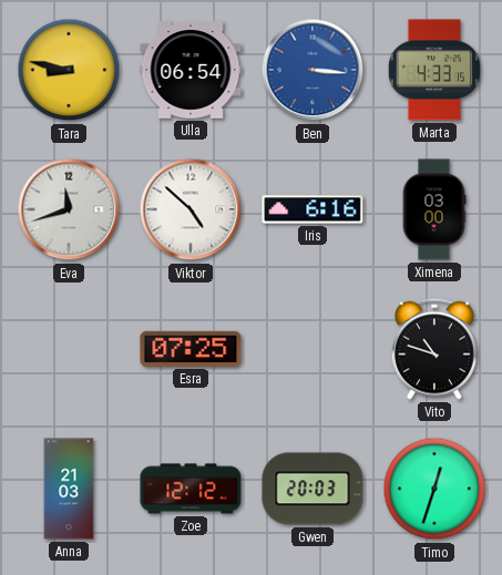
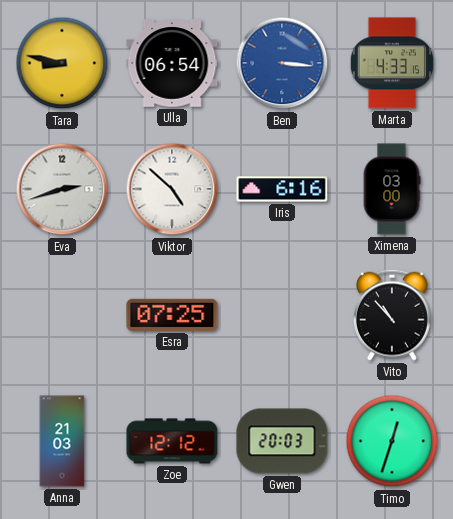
Eva: 11:42 -> 2:42
Vito: 10:48 -> 10:53
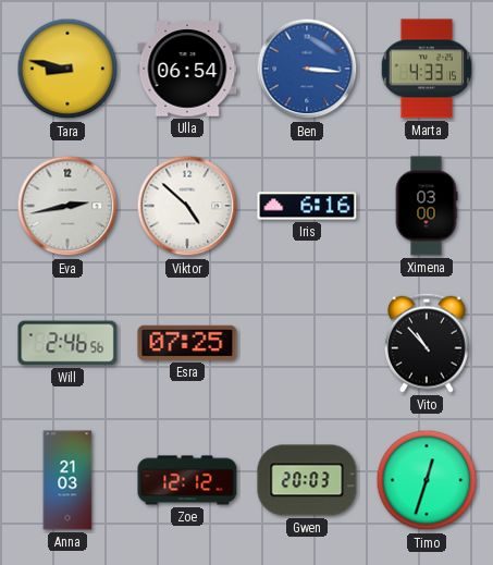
Eva: 2:42 -> 2:43
Will: none -> 2:46
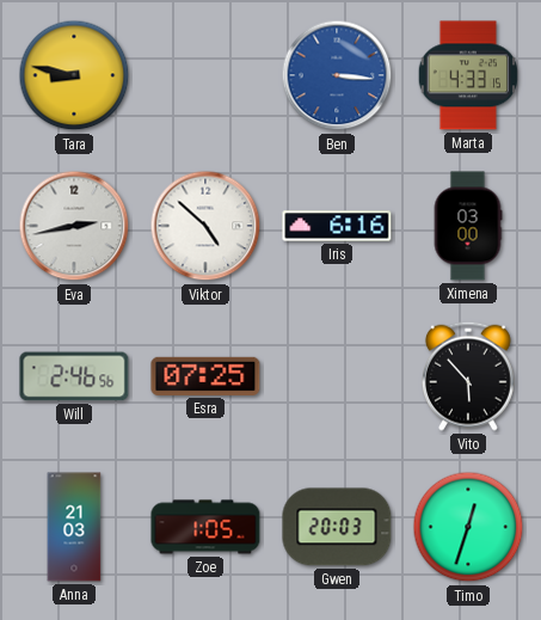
Ulla: 06:54 -> none
Vito: 10:53 -> 5:53
Zoe: 12:12 -> 1:05
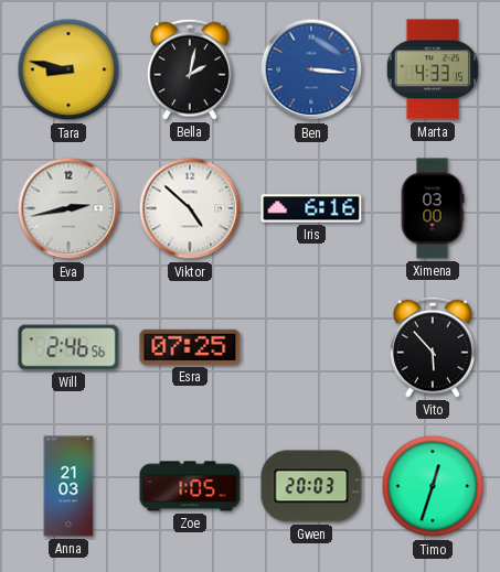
Bella: none -> 2:02
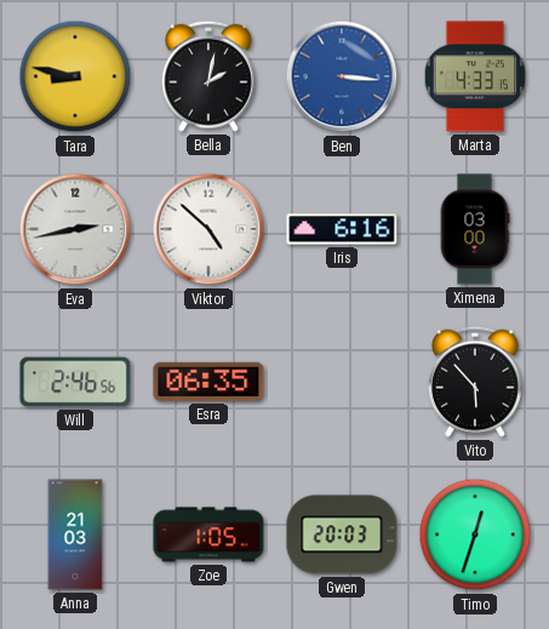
Esra: 07:25 -> 06:35
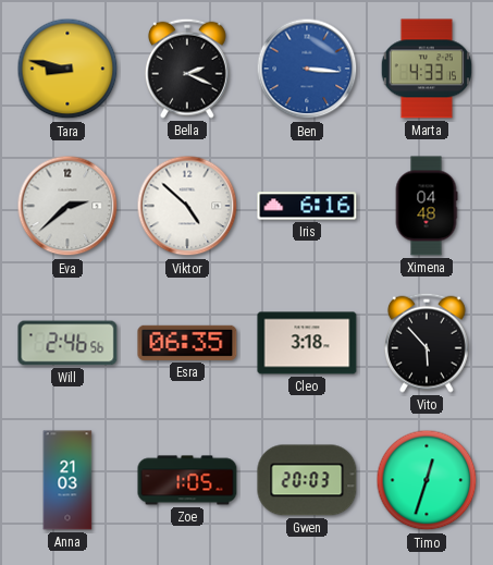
Bella: 2:02 -> 2:19
Eva: 2:43 -> 2:38
Ximena: 03:00 -> 04:48
Cleo: none -> 3:18
